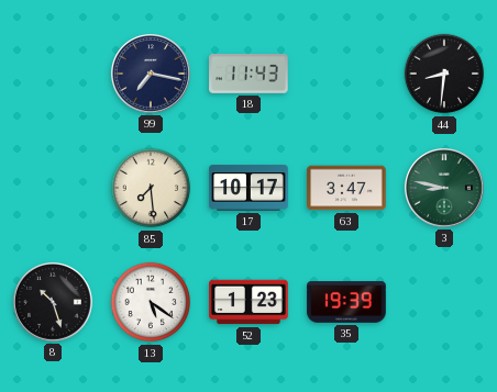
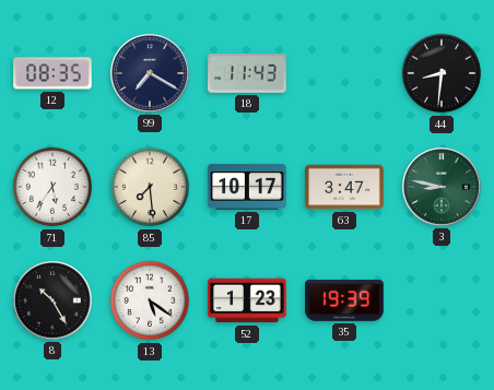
12: none -> 08:35
99: 7:17 -> 7:20
71: none -> 5:36
8: 10:27 -> 10:25
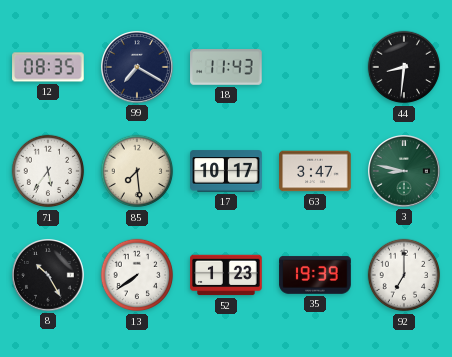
13: 5:21 -> 7:39
92: none -> 7:00
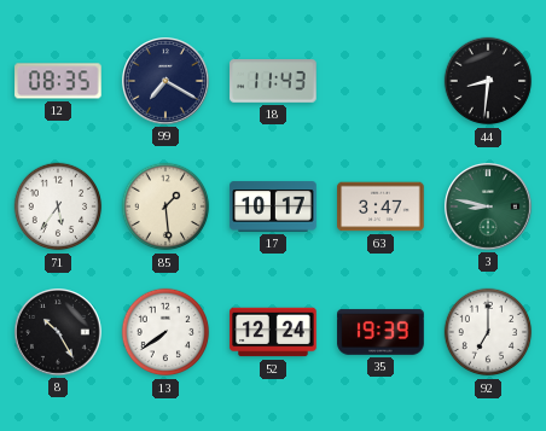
85: 7:29 -> 1:29
52: 1:23 -> 12:24
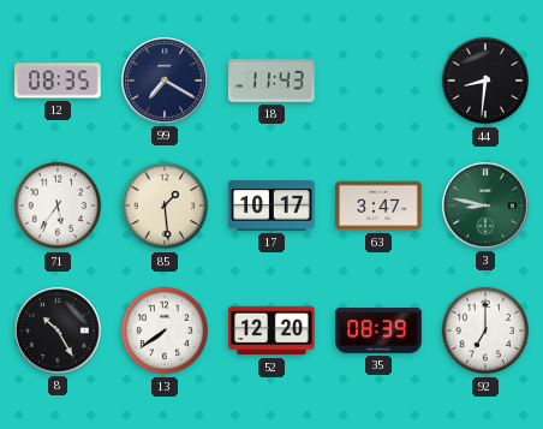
52: 12:24 -> 12:20
35: 19:39 -> 08:39
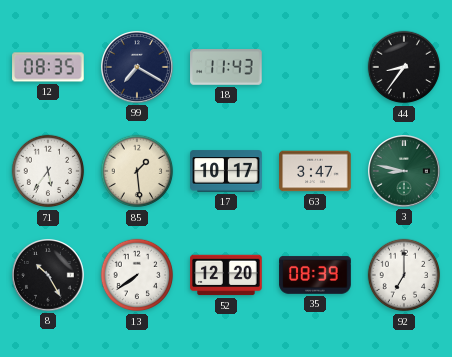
44: 8:31 -> 8:36
